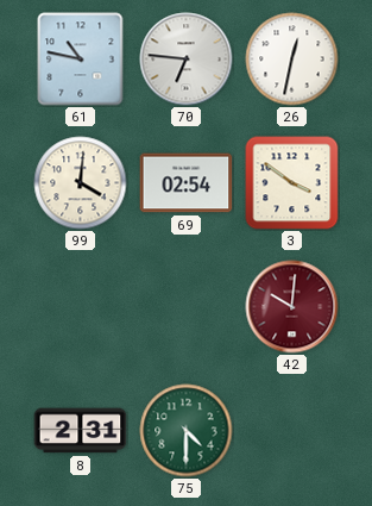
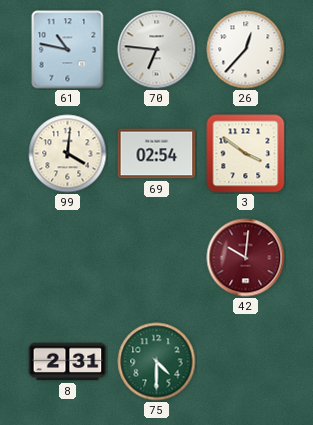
26: 12:32 -> 12:37
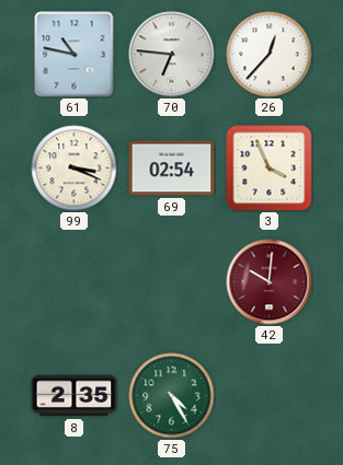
99: 4:01 -> 3:19
3: 3:51 -> 3:56
8: 2:31 -> 2:35
75: 4:30 -> 4:25
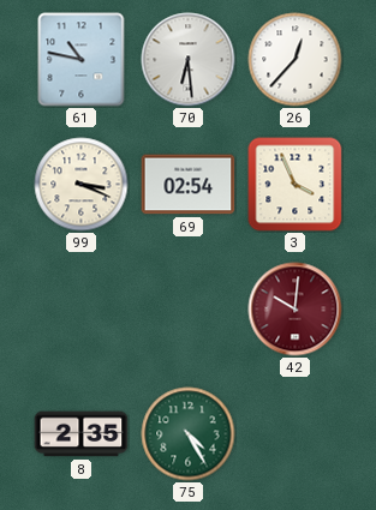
70: 6:46 -> 6:29
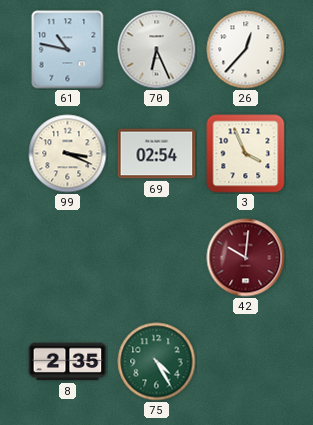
70: 6:29 -> 6:26
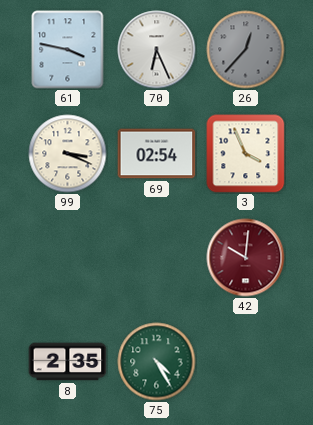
61: 10:47 -> 3:47
26 dial: white -> grey
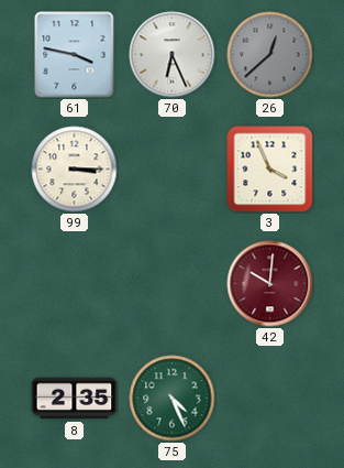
26: 12:37 -> 12:38
99: 3:19 -> 3:15
69: 02:54 -> none
75: 4:25 -> 4:26
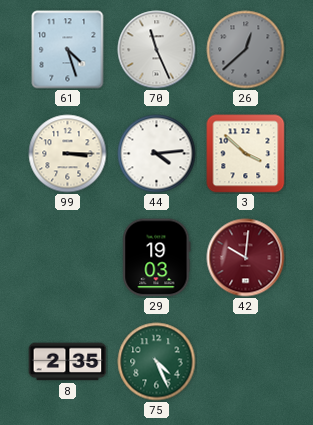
61: 3:47 -> 4:27
70: 6:26 -> 11:26
44: none -> 4:14
3: 3:56 -> 3:52
29: none -> 19:03
